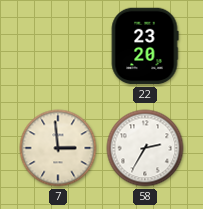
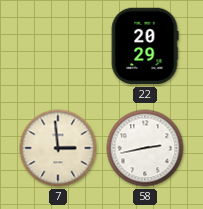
22: 23:20 -> 20:29
58: 2:35 -> 2:43
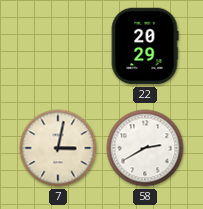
7: 2:59 -> 3:02
58: 2:43 -> 2:40
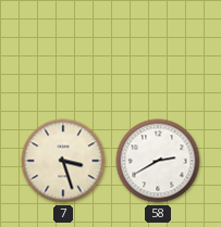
22: 20:29 -> none
7: 3:02 -> 3:27
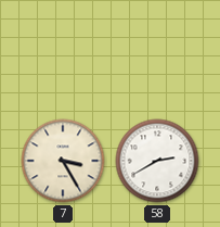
7: 3:27 -> 3:25
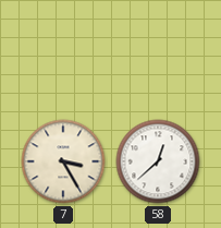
58: 2:40 -> 12:38
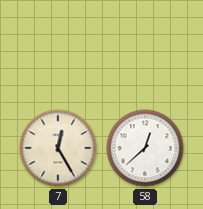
7: 3:25 -> 12:25
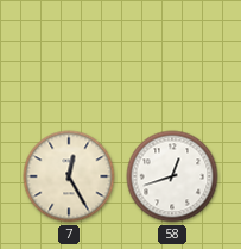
58: 12:38 -> 12:42
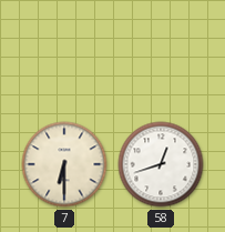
7: 12:25 -> 6:30
